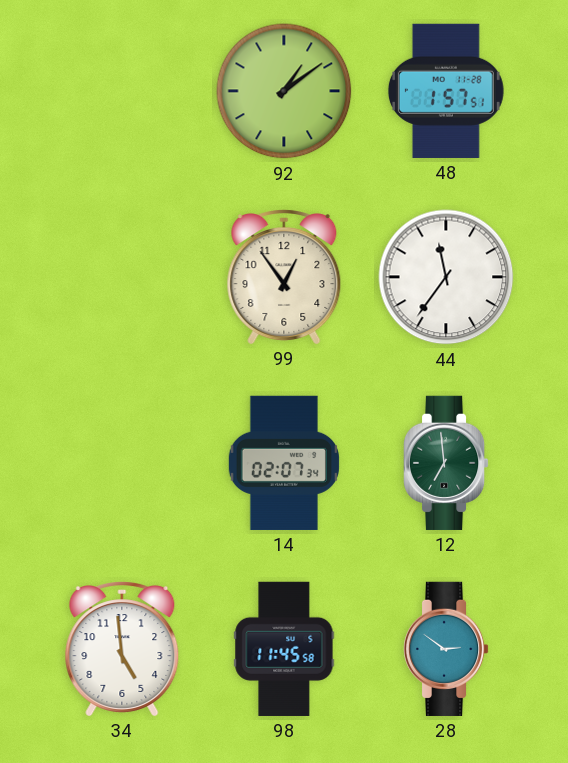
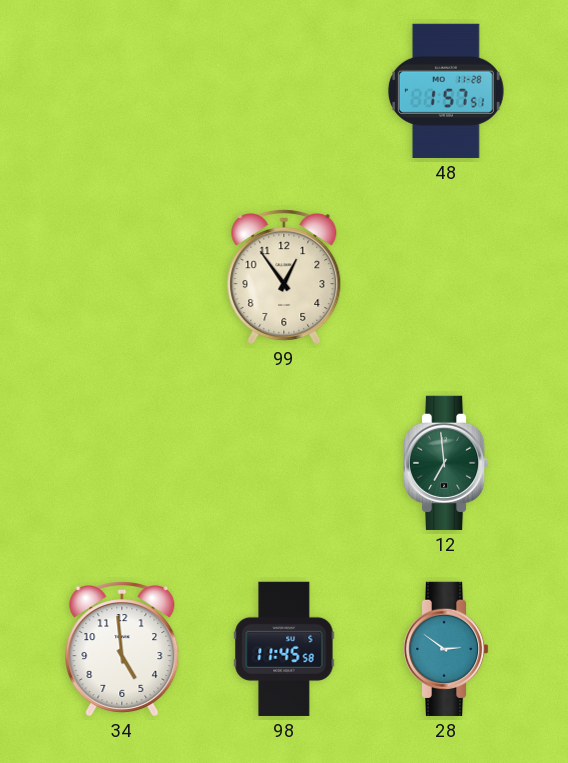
92: 1:09 -> none
44: 11:36 -> none
14: 02:07 -> none
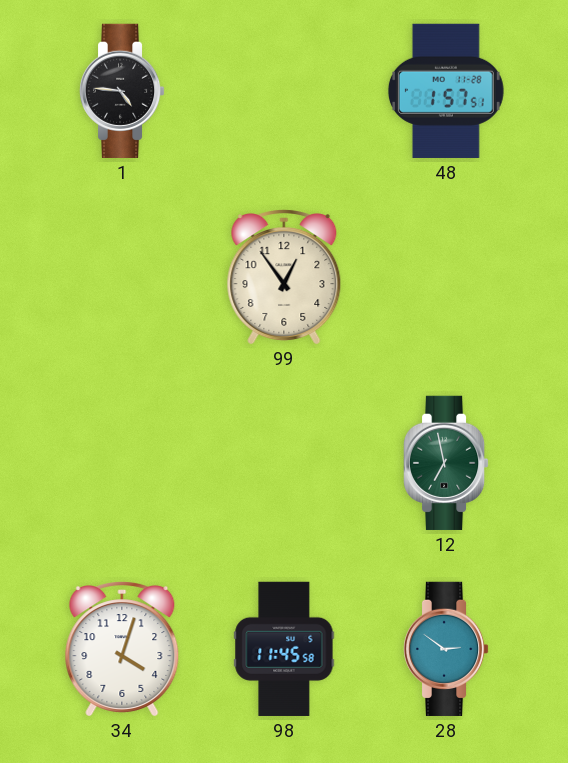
1: none -> 4:46
12: 6:59 -> 6:58
34: 4:59 -> 4:03
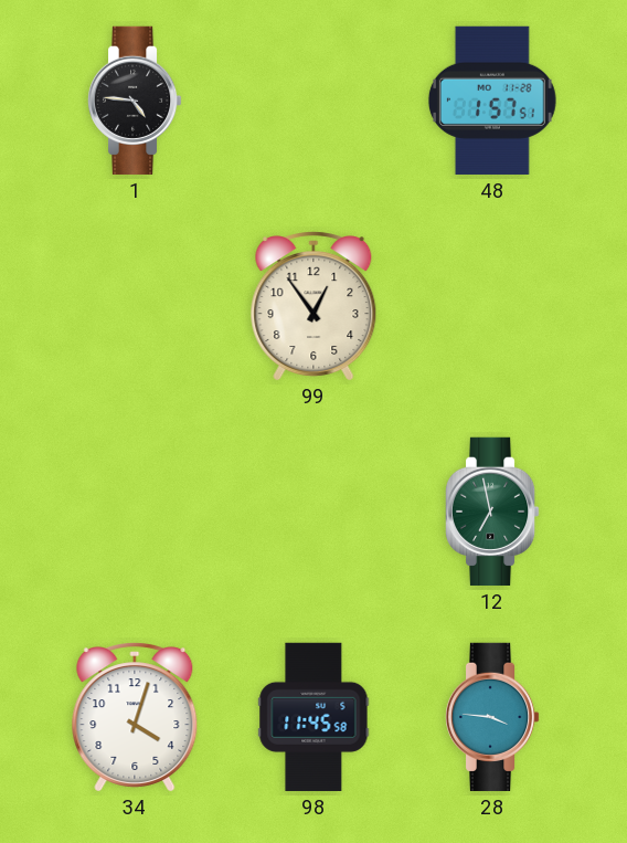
28: 2:51 -> 3:46
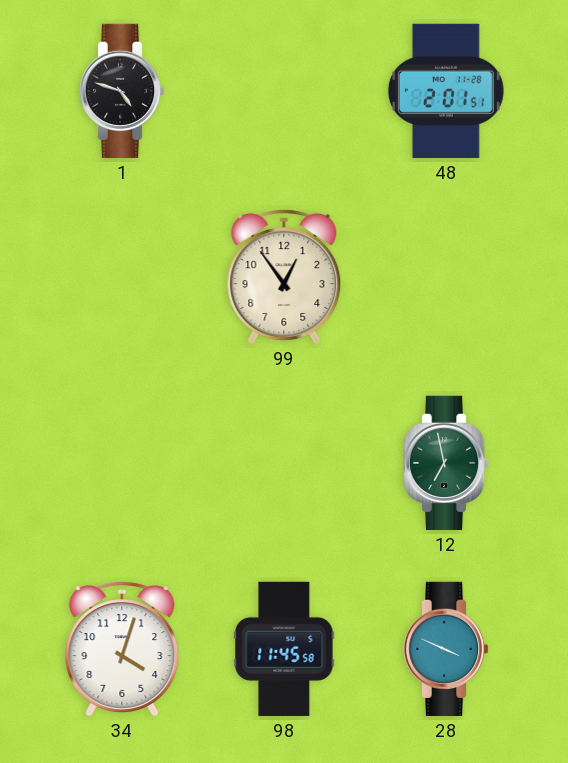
1: 4:46 -> 4:48
48: 1:57 -> 2:01
28: 3:46 -> 3:49
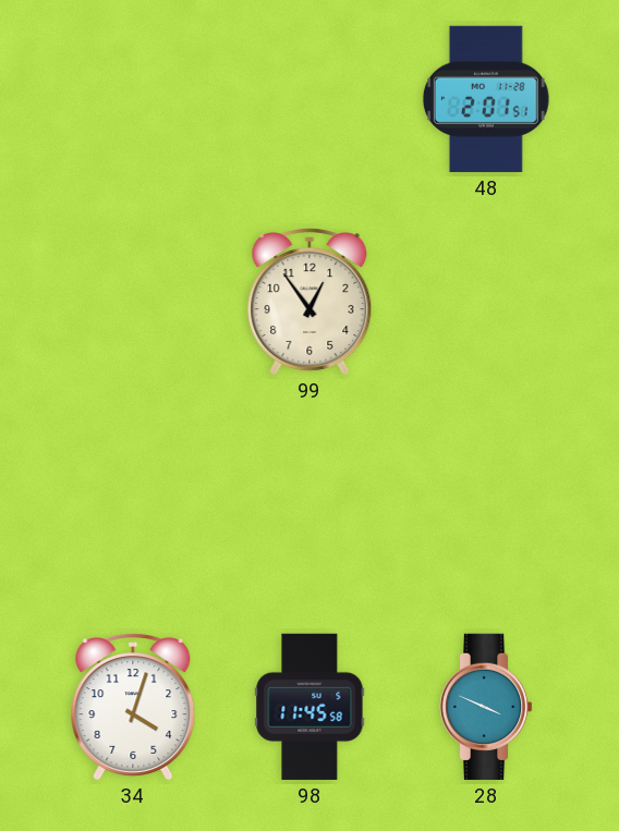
1: 4:48 -> none
12: 6:58 -> none
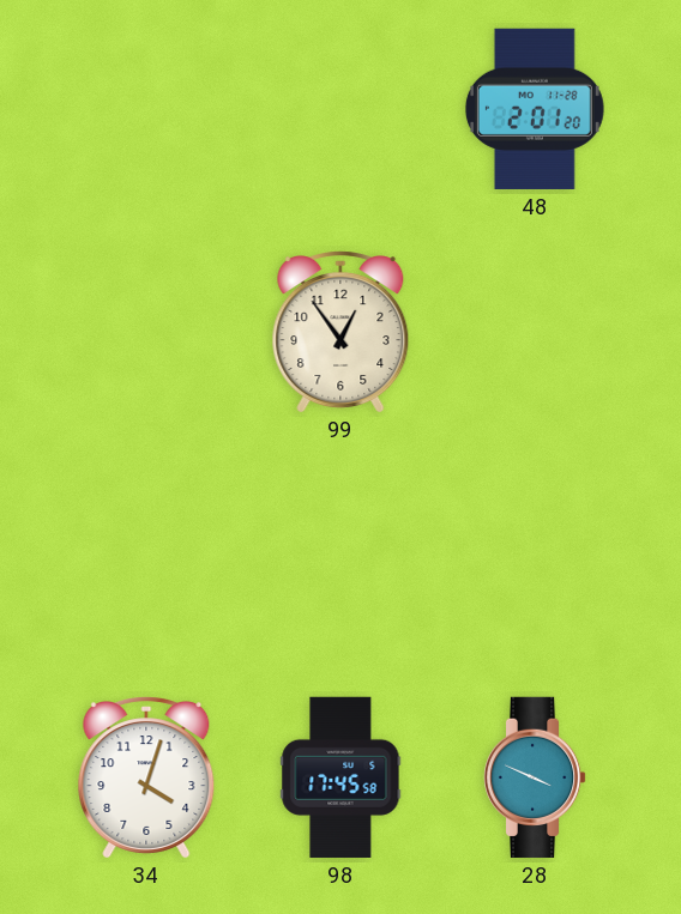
48: 2:01:51 -> 2:01:20
98: 11:45 -> 17:45
